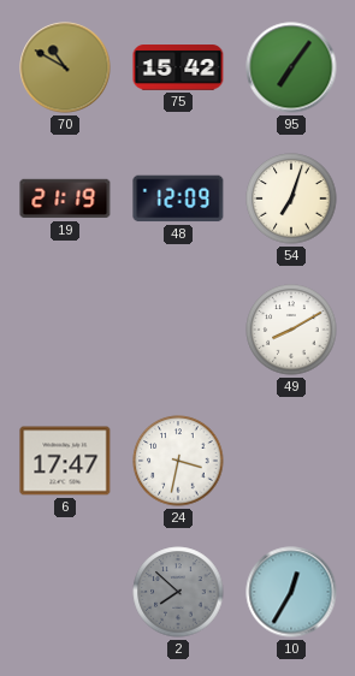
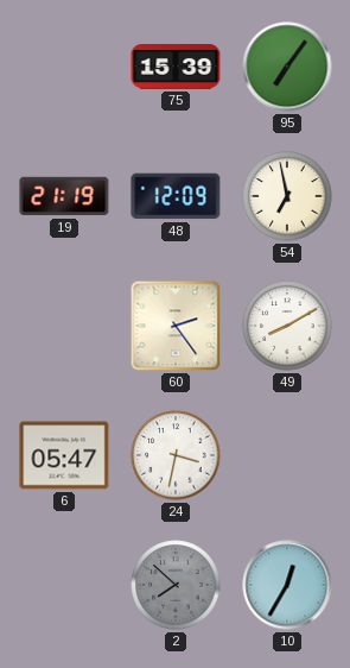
70: 10:50 -> none
75: 15:42 -> 15:39
54: 7:03 -> 6:58
60: none -> 2:24
6: 17:47 -> 05:47
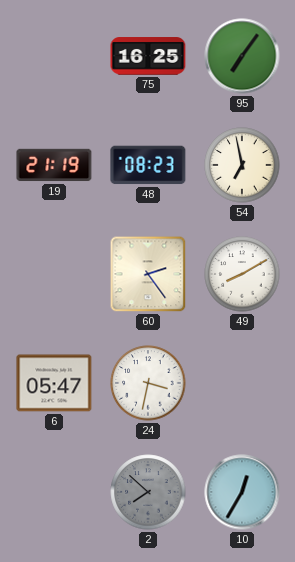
75: 15:39 -> 16:25
48: 12:09 -> 08:23
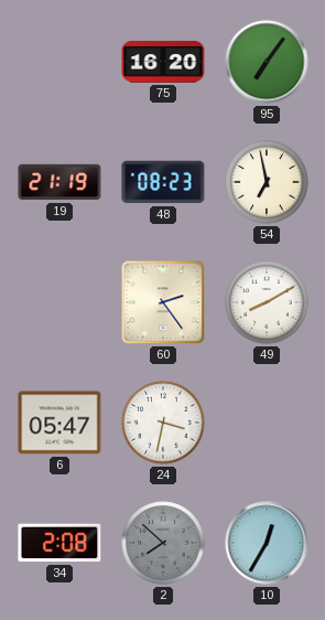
75: 16:25 -> 16:20
34: none -> 2:08
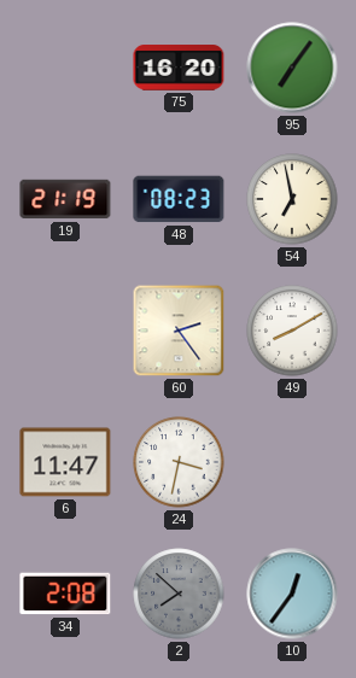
6: 05:47 -> 11:47
10: 12:35 -> 12:36
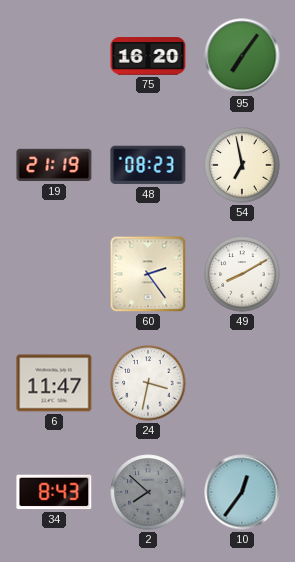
34: 2:08 -> 8:43
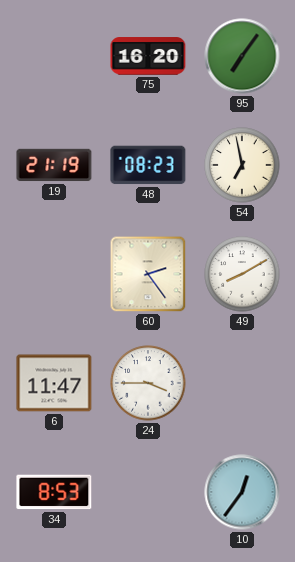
24: 3:32 -> 3:45
34: 8:43 -> 8:53
2: 7:52 -> none
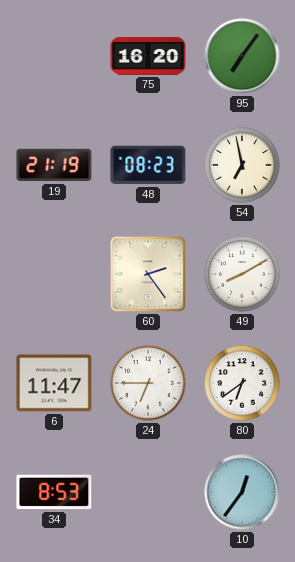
24: 3:45 -> 6:45
80: none -> 6:39
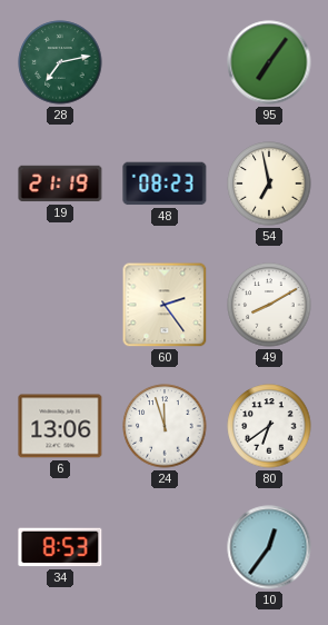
28: none -> 7:13
75: 16:20 -> none
6: 11:47 -> 13:06
24: 6:45 -> 11:57
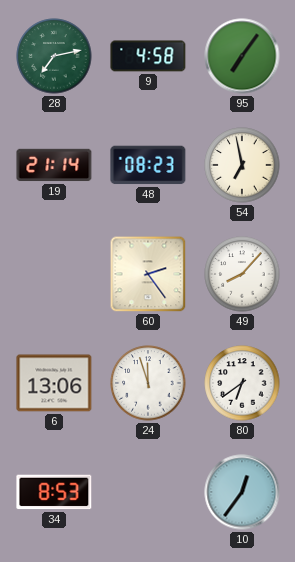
9: none -> 4:58
19: 21:19 -> 21:14
49: 8:10 -> 8:07
